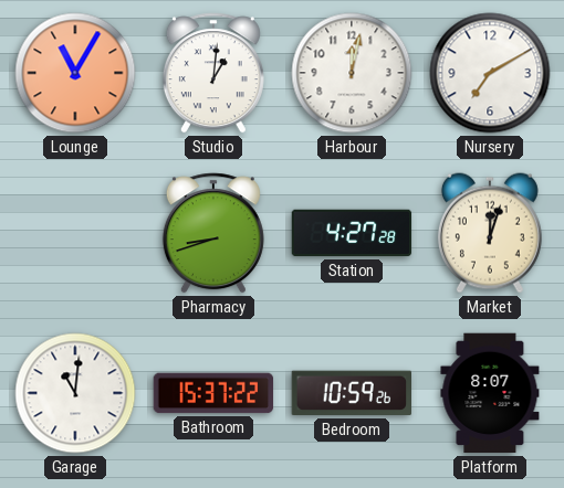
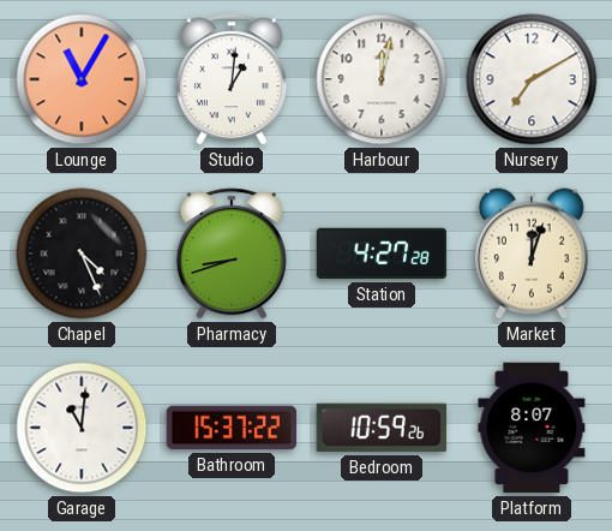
Chapel: none -> 4:26
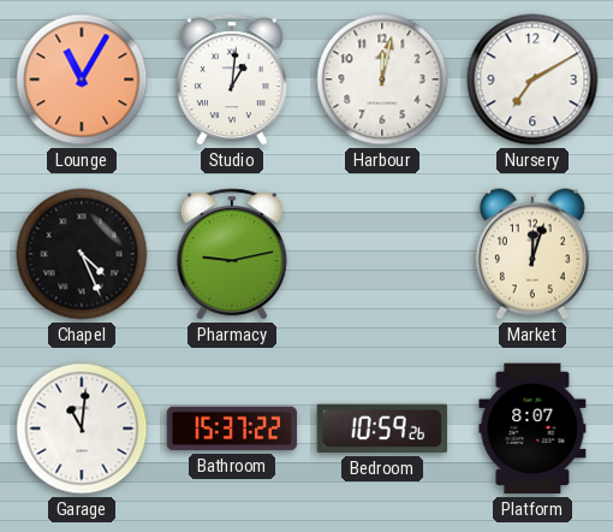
Pharmacy: 8:42 -> 9:13
Station: 4:27 -> none
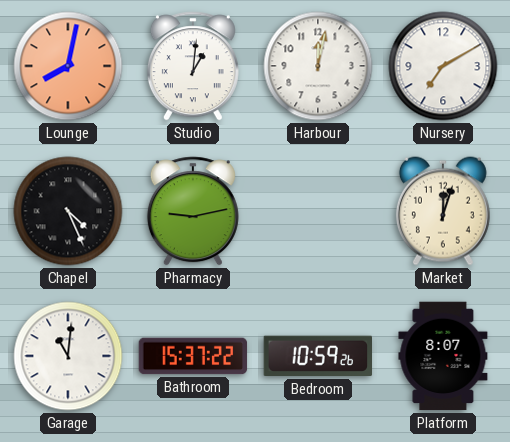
Lounge: 11:05 -> 8:02
